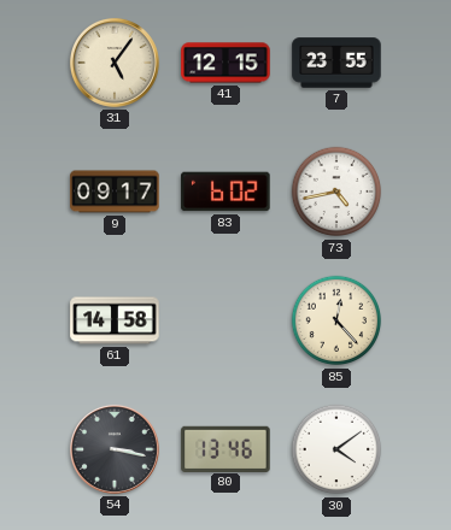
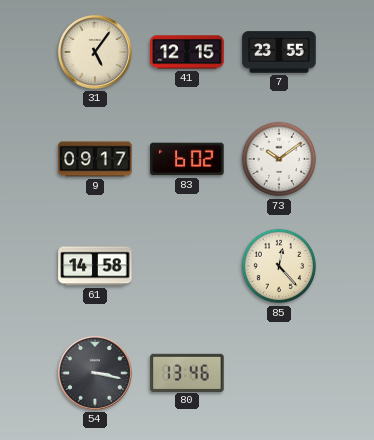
73: 4:43 -> 10:09
30: 4:09 -> none
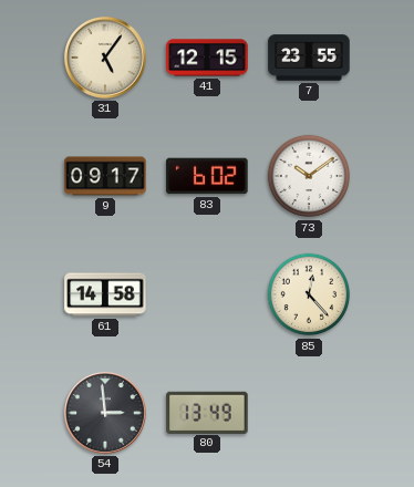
54: 3:17 -> 2:59
80: 13:46 -> 13:49
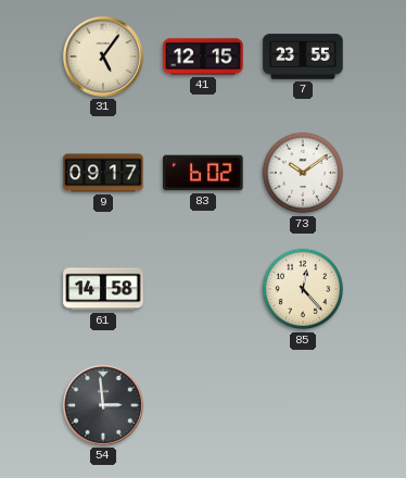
80: 13:49 -> none
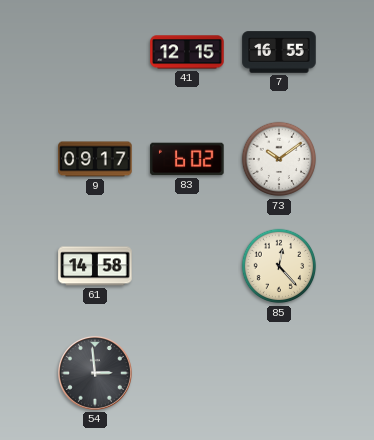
31: 5:06 -> none
7: 23:55 -> 16:55
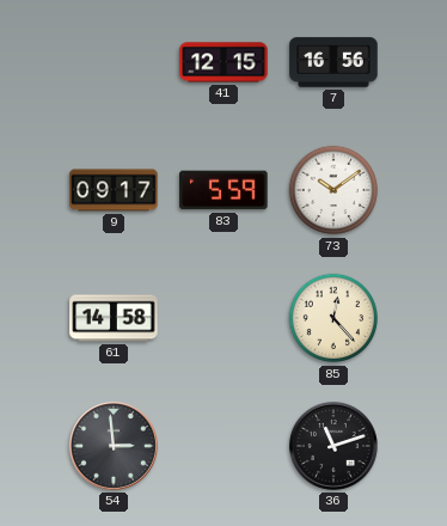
7: 16:55 -> 16:56
83: 6:02 -> 5:59
36: none -> 11:12
